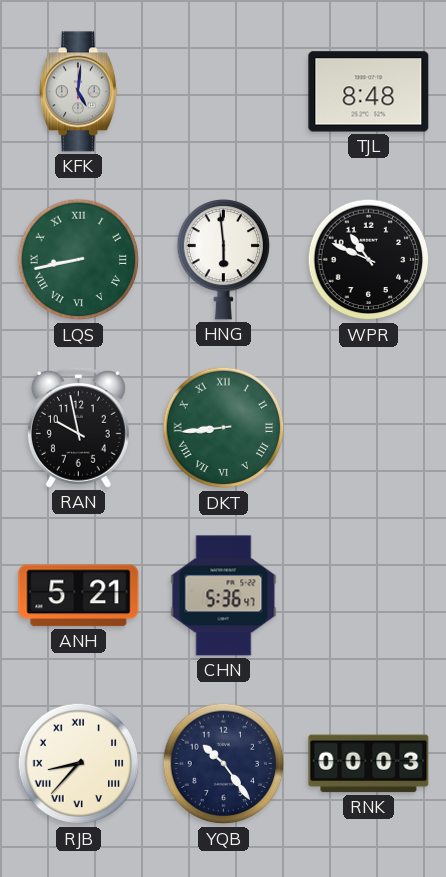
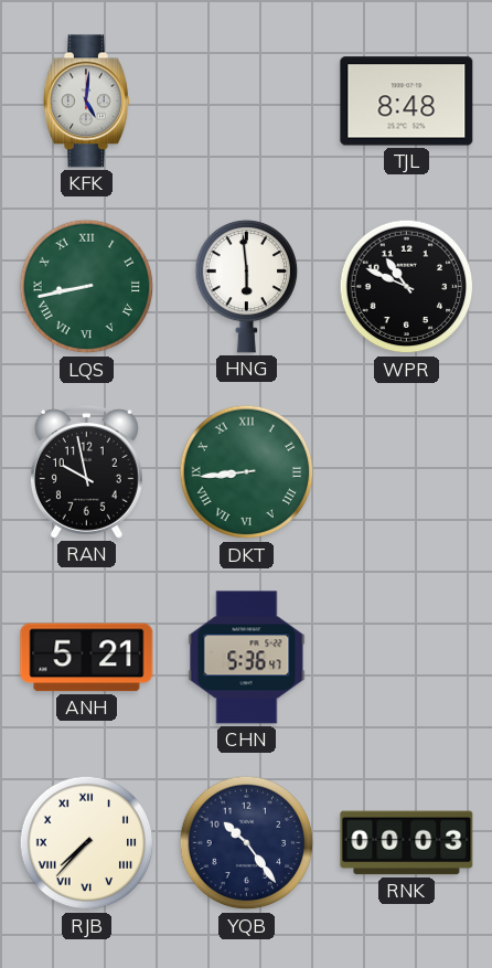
RJB: 8:37 -> 7:37
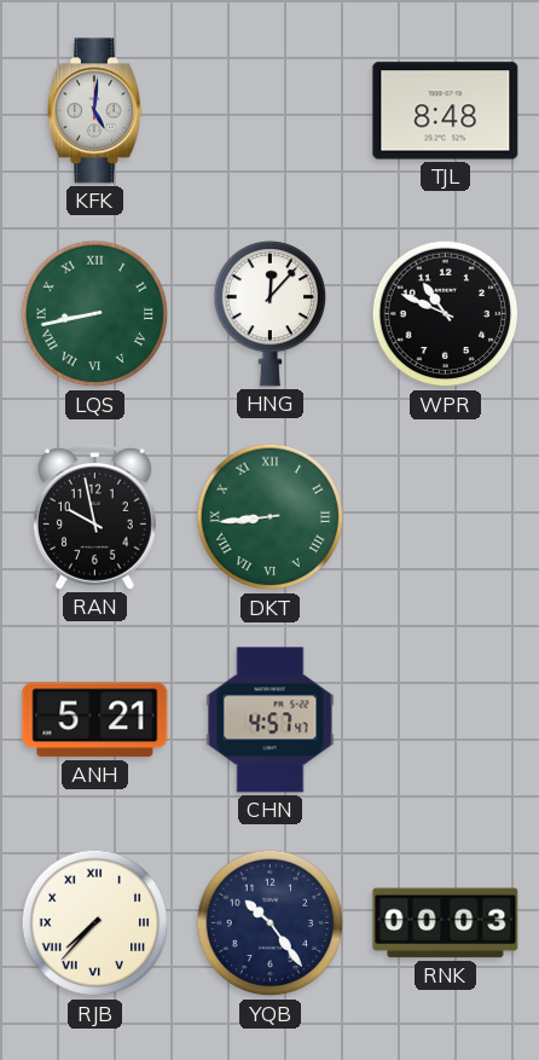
HNG: 5:59 -> 12:07
CHN: 5:36 -> 4:57
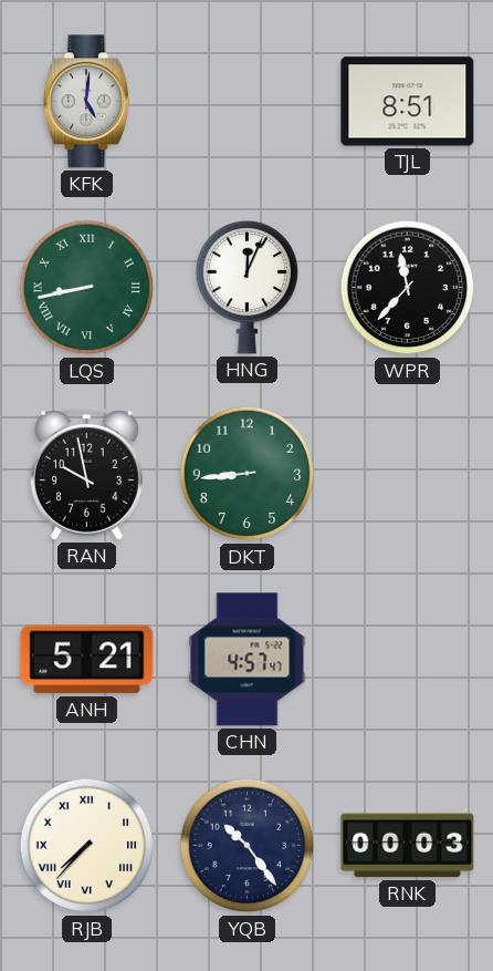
TJL: 8:48 -> 8:51
HNG: 12:07 -> 12:04
WPR: 10:49 -> 11:37
DKT numerals: Roman -> Arabic
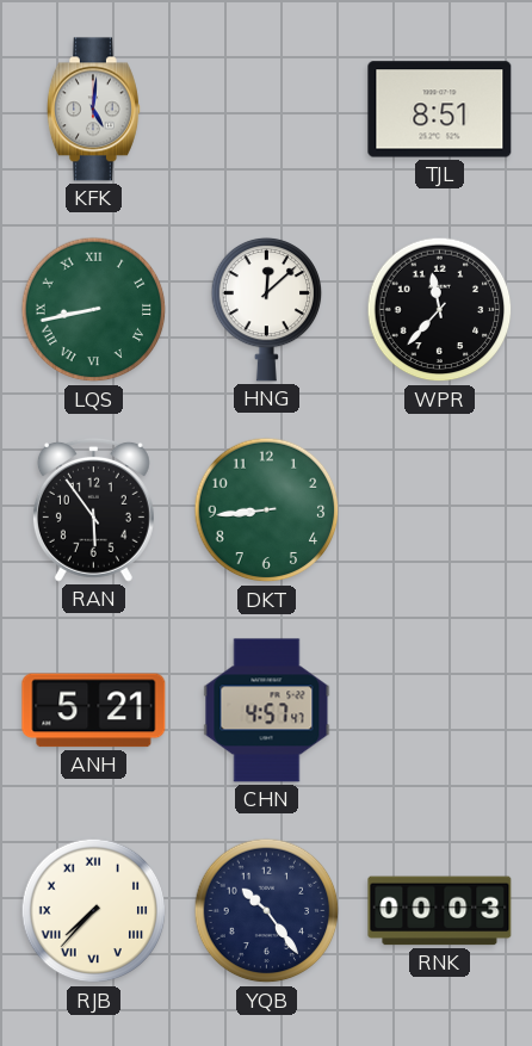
HNG: 12:04 -> 12:08
RAN: 9:58 -> 5:54
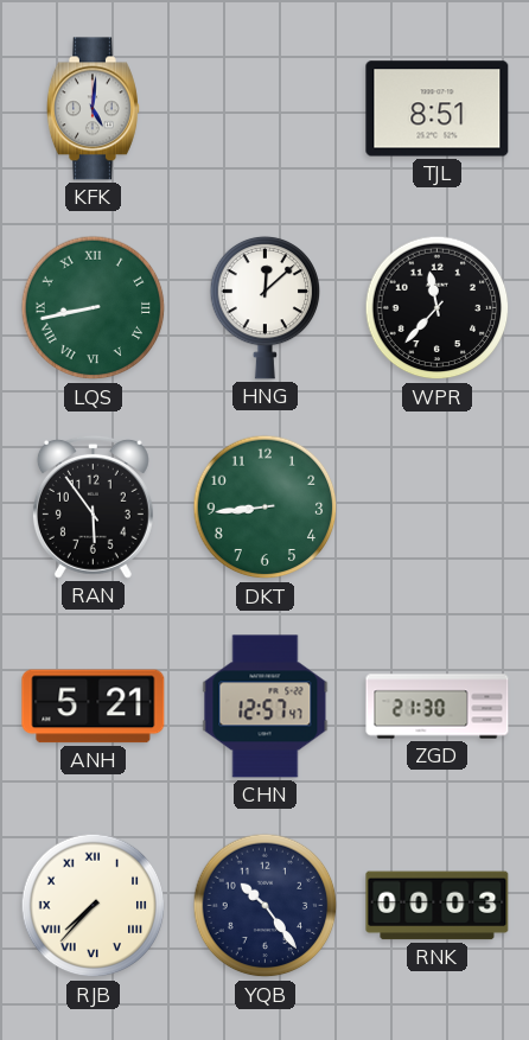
CHN: 4:57 -> 12:57
ZGD: none -> 21:30
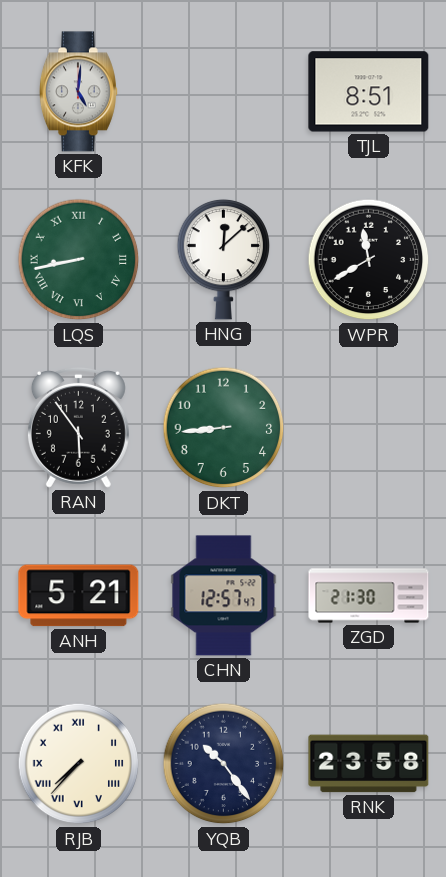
WPR: 11:37 -> 11:40
RNK: 00:03 -> 23:58
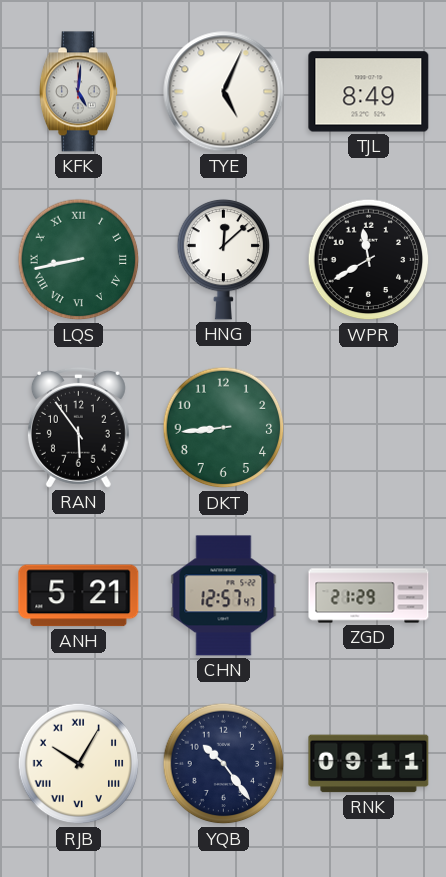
TYE: none -> 5:04
TJL: 8:51 -> 8:49
ZGD: 21:30 -> 21:29
RJB: 7:37 -> 10:05
RNK: 23:58 -> 09:11
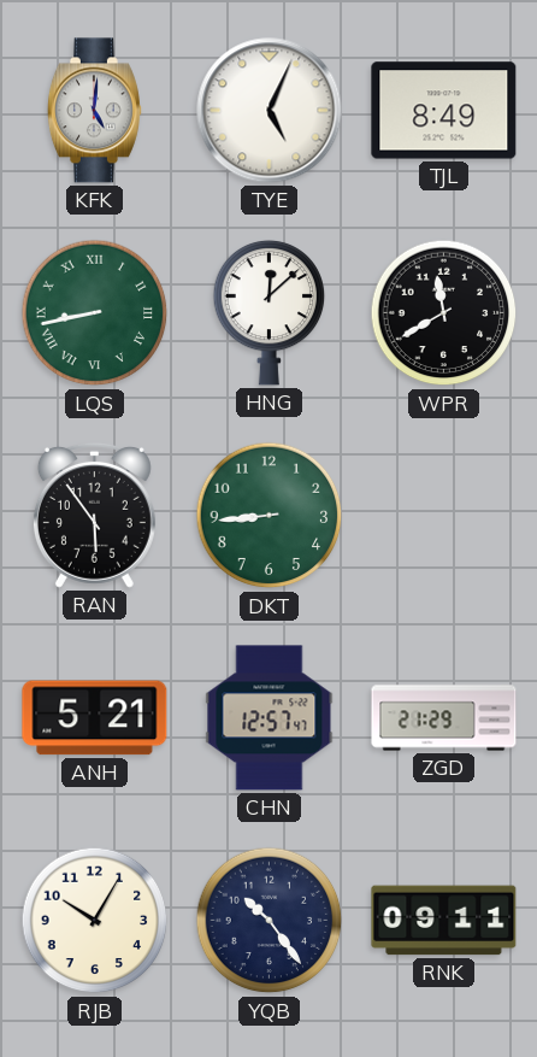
RJB numerals: Roman -> Arabic
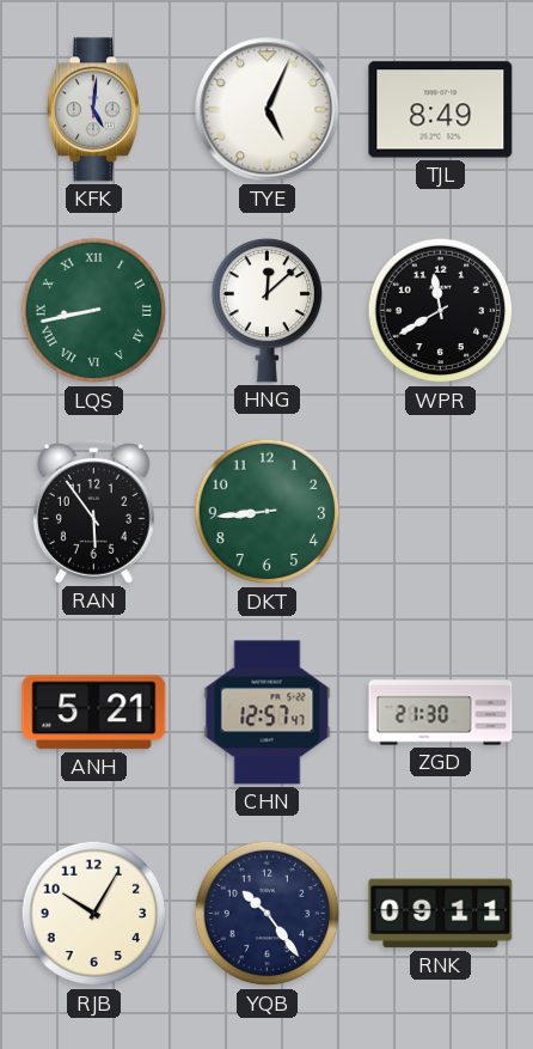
ZGD: 21:29 -> 21:30
